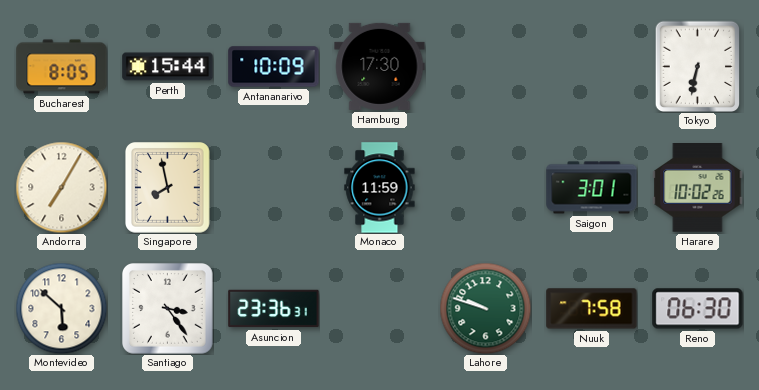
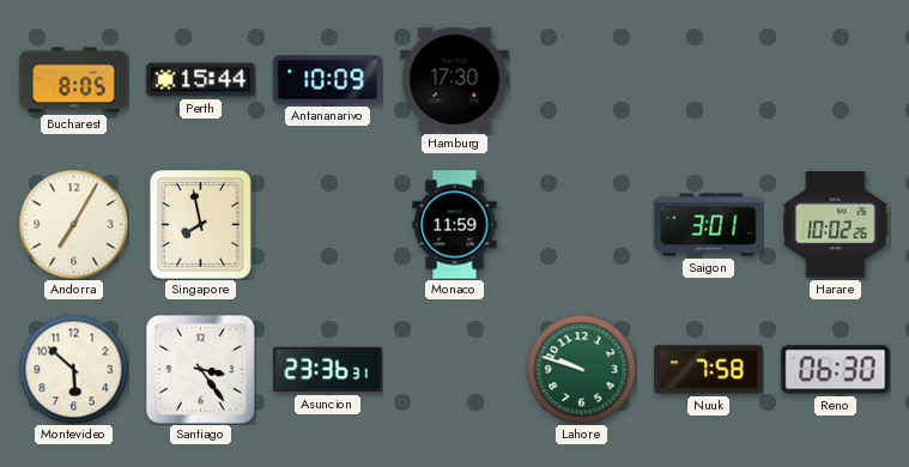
Tokyo: 6:32 -> none
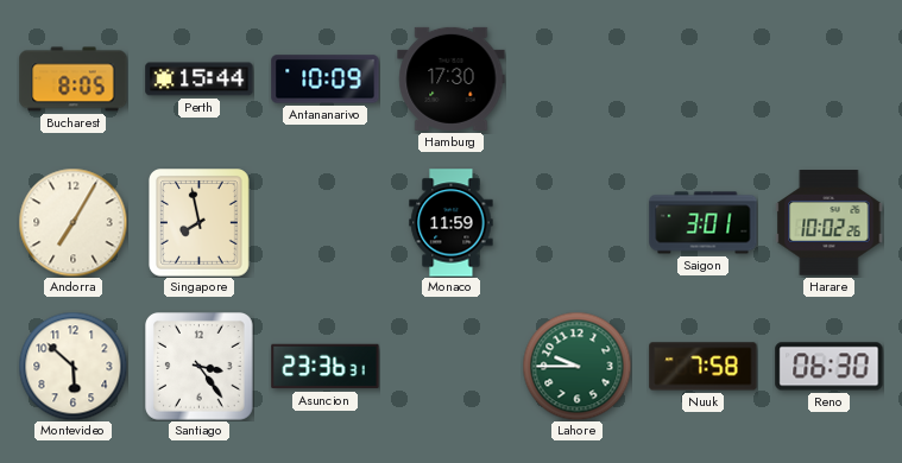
Lahore: 9:48 -> 9:45
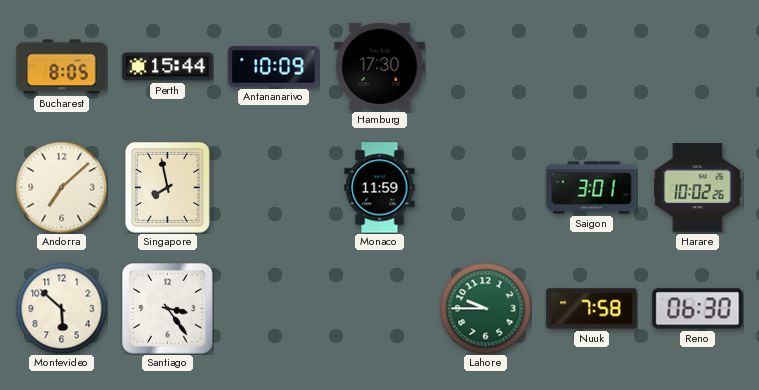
Andorra: 7:05 -> 7:08
Asuncion: 23:36 -> none
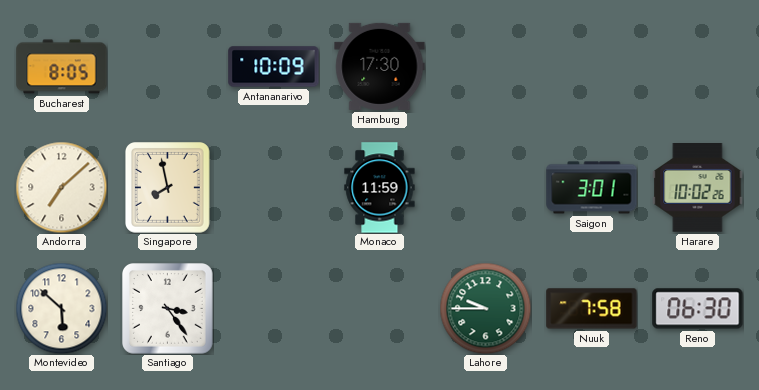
Perth: 15:44 -> none
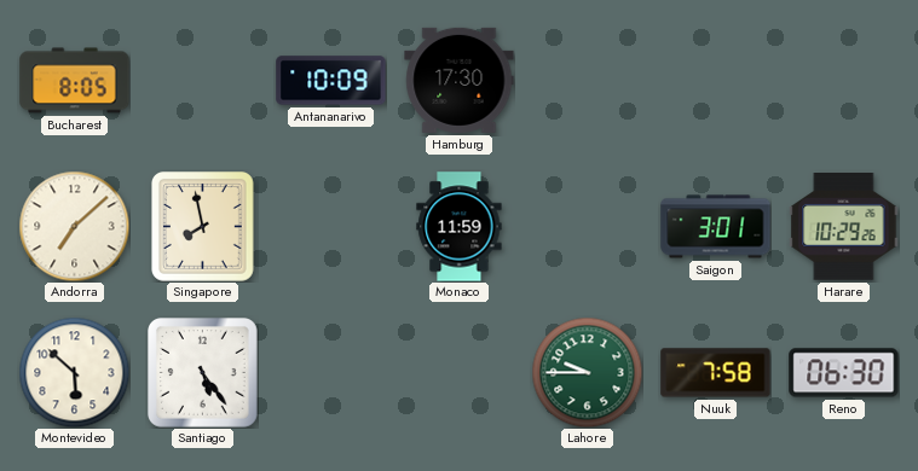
Harare: 10:02 -> 10:29
Santiago: 3:24 -> 5:24
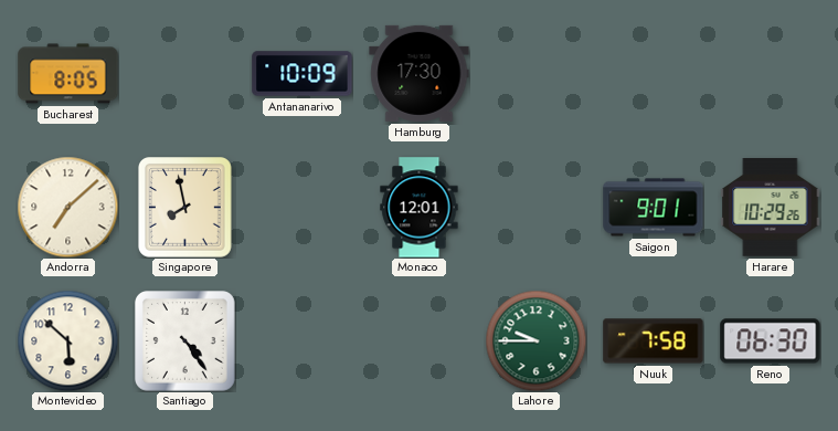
Monaco: 11:59 -> 12:01
Saigon: 3:01 -> 9:01
Santiago: 5:24 -> 4:24
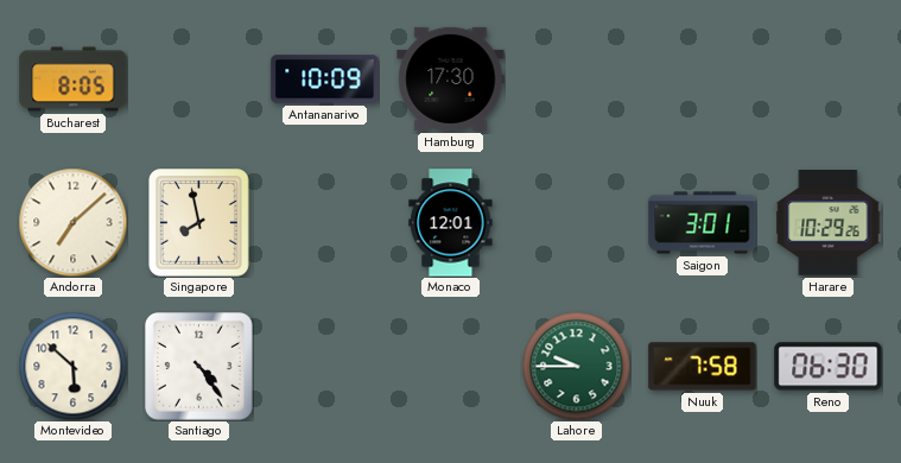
Saigon: 9:01 -> 3:01
